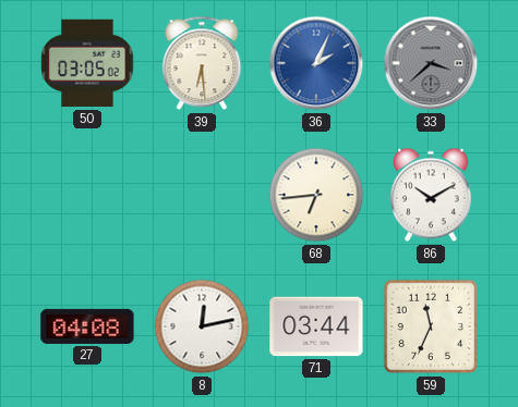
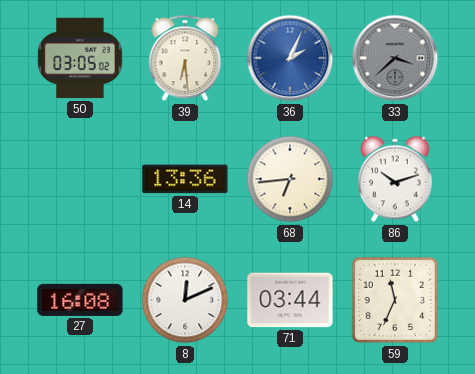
14: none -> 13:36
86: 10:10 -> 10:12
27: 04:08 -> 16:08
8: 12:13 -> 12:11
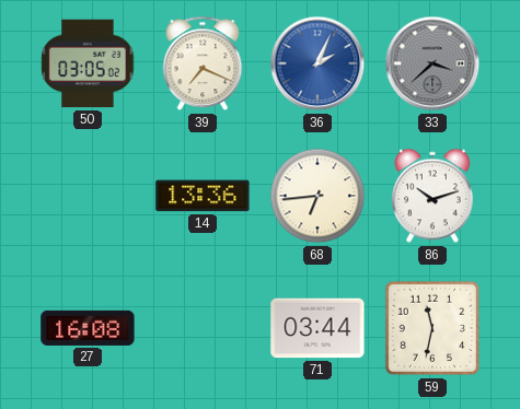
39: 6:29 -> 7:19
8: 12:11 -> none
59: 11:34 -> 11:32
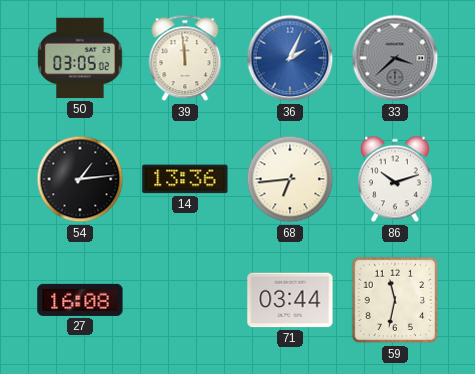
39: 7:19 -> 11:59
54: none -> 1:14
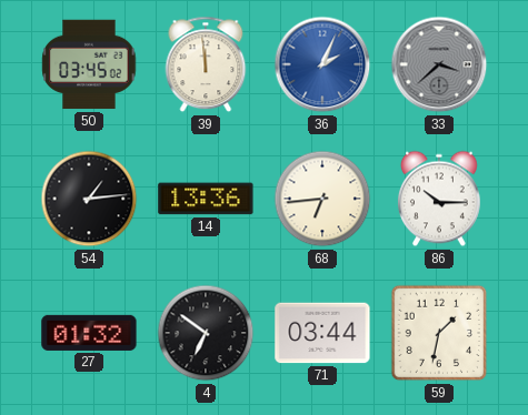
50: 03:05 -> 03:45
86: 10:12 -> 10:15
27: 16:08 -> 01:32
4: none -> 6:51
59: 11:32 -> 1:32
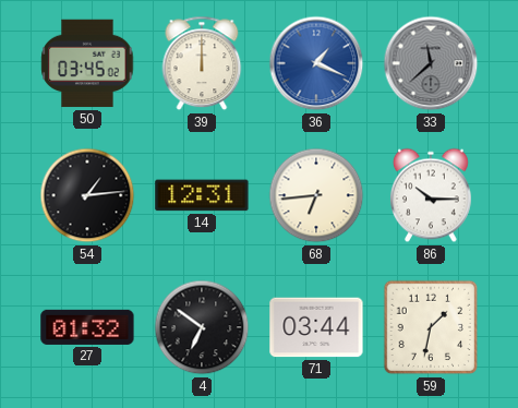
39: 11:59 -> 12:00
36: 2:04 -> 1:19
33: 3:38 -> 11:38
14: 13:36 -> 12:31
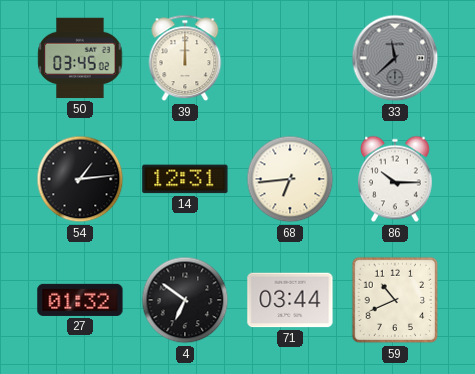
36: 1:19 -> none
59: 1:32 -> 10:41
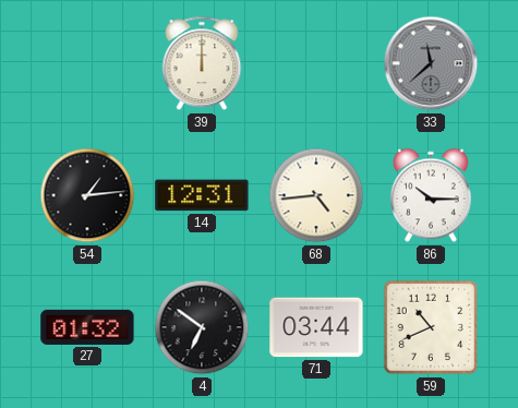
50: 03:45 -> none
68: 6:44 -> 4:44
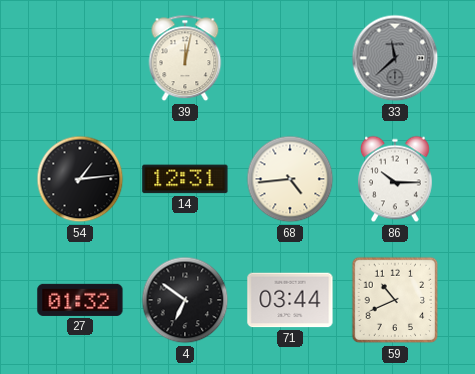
39: 12:00 -> 12:02
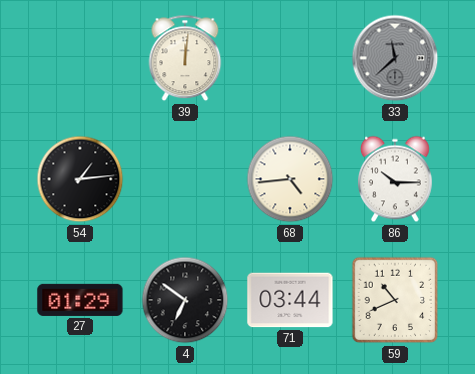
39: 12:02 -> 12:01
14: 12:31 -> none
27: 01:32 -> 01:29
